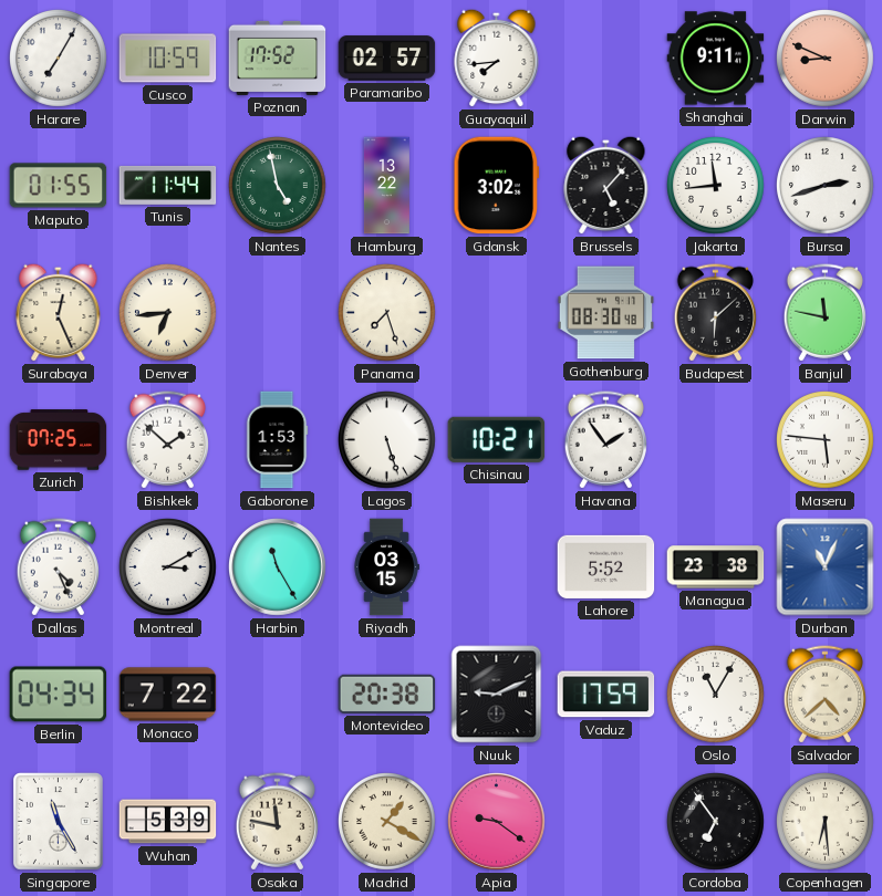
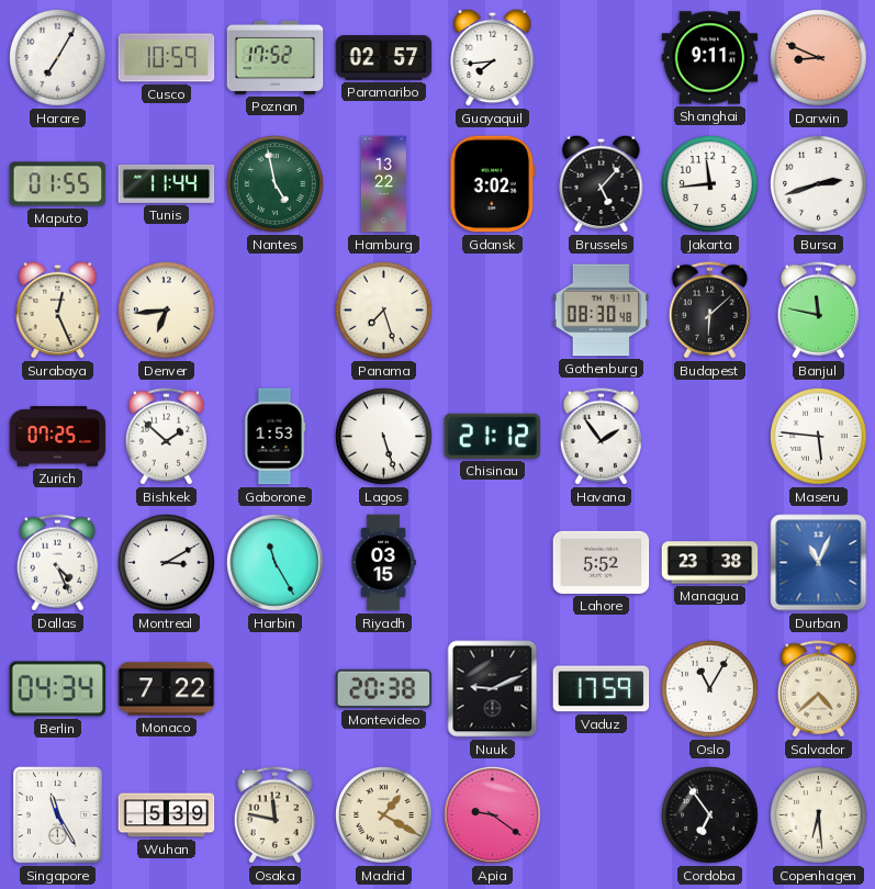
Chisinau: 10:21 -> 21:12
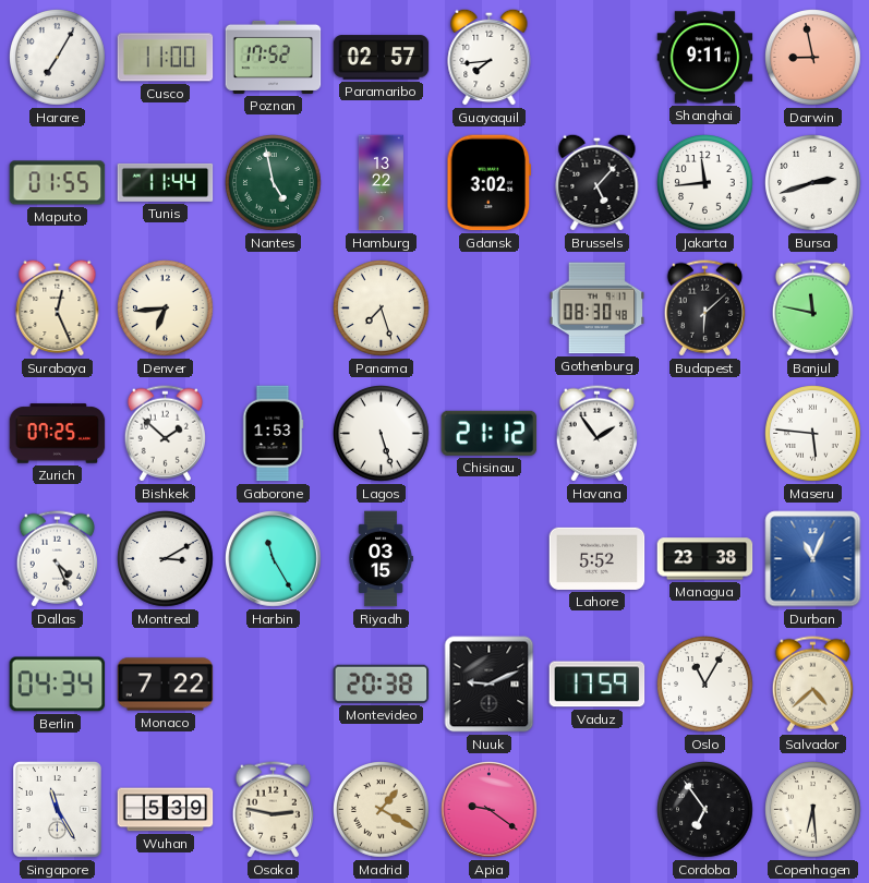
Cusco: 10:59 -> 11:00
Darwin: 8:49 -> 8:58
Osaka: 11:47 -> 2:47
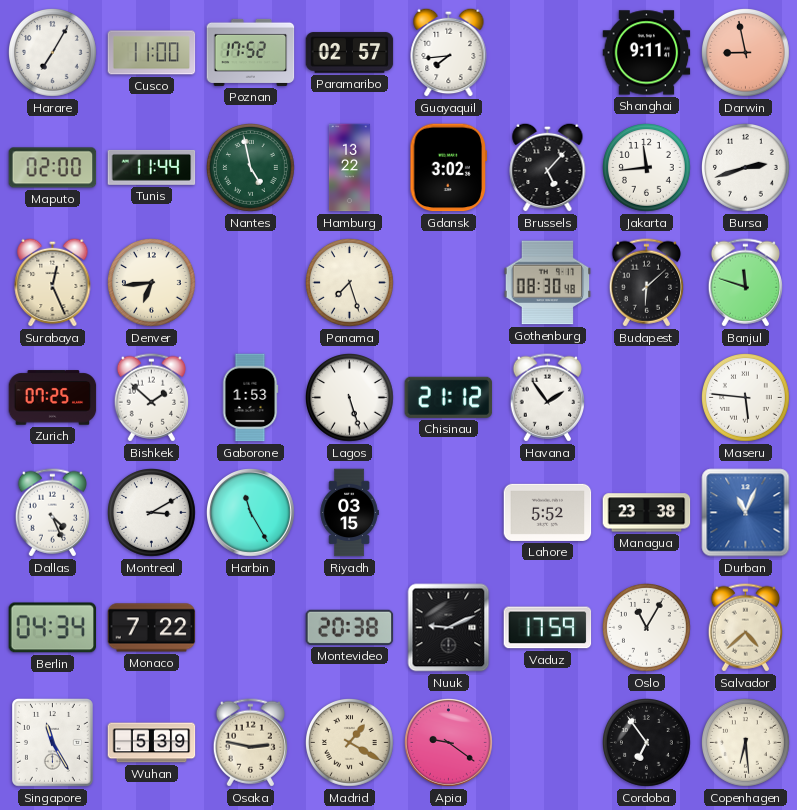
Maputo: 01:55 -> 02:00
Banjul: 11:47 -> 11:48
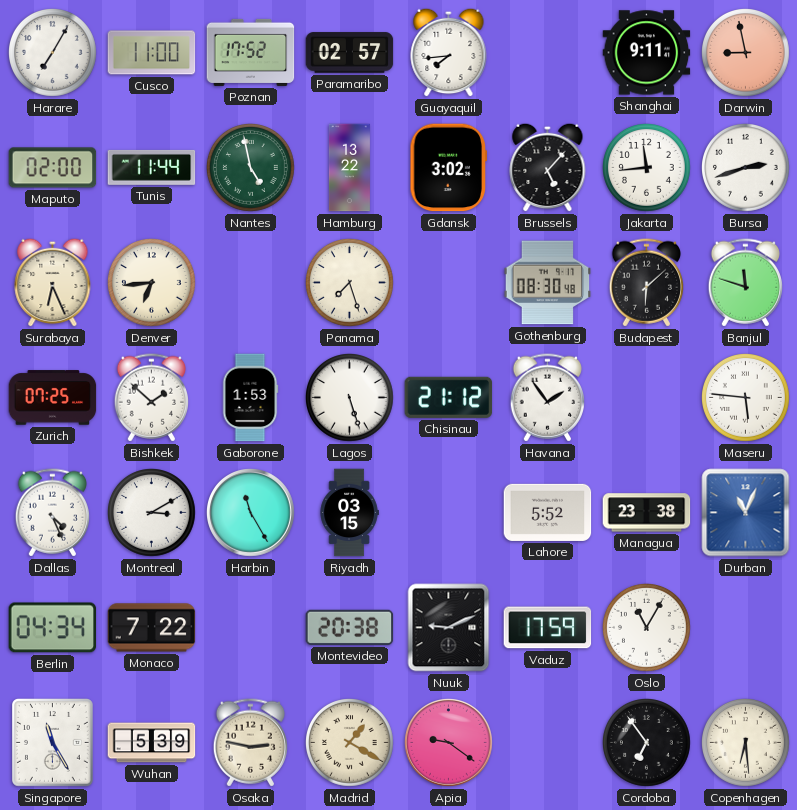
Surabaya: 12:26 -> 6:26
Salvador: 4:38 -> none
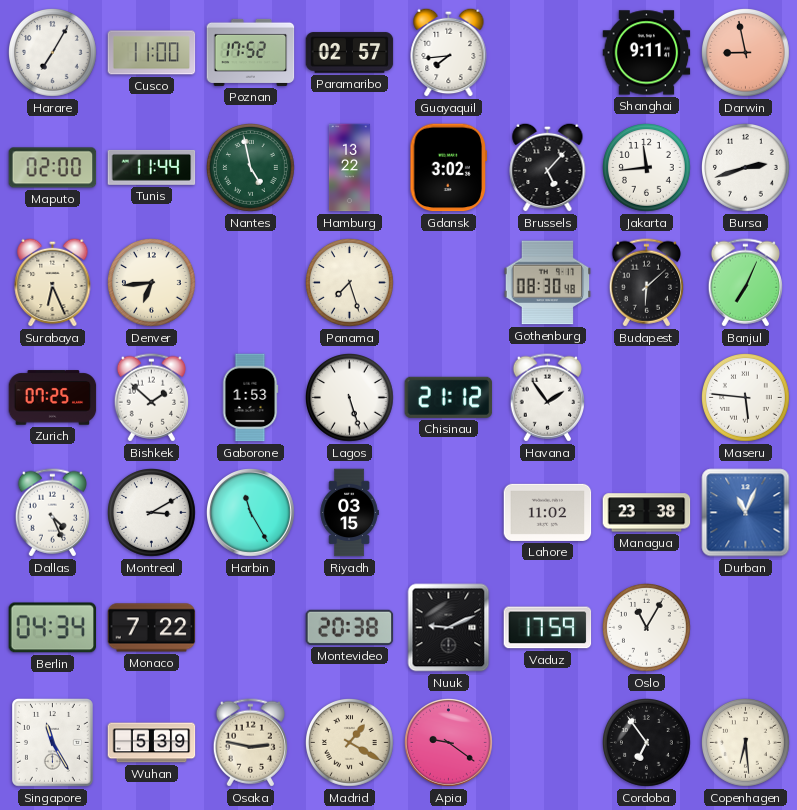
Banjul: 11:48 -> 7:04
Lahore: 5:52 -> 11:02
